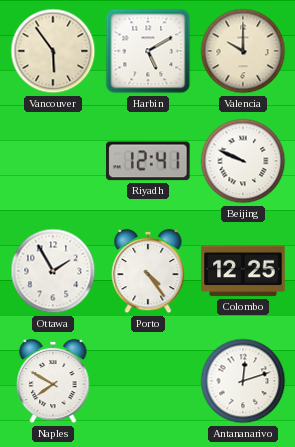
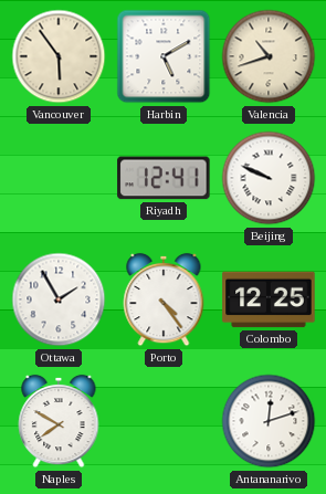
Valencia: 10:00 -> 10:42
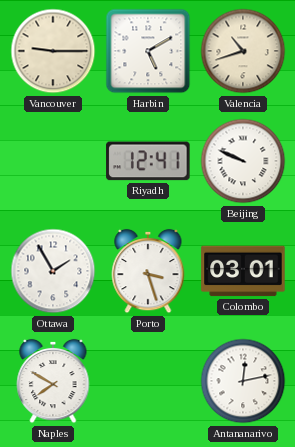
Vancouver: 5:54 -> 9:15
Porto: 4:24 -> 3:27
Colombo: 12:25 -> 03:01
Antananarivo: 12:12 -> 12:13
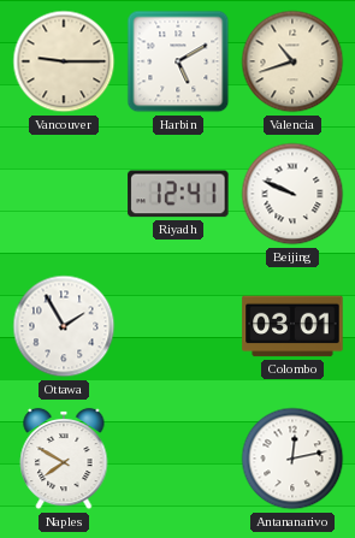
Porto: 3:27 -> none
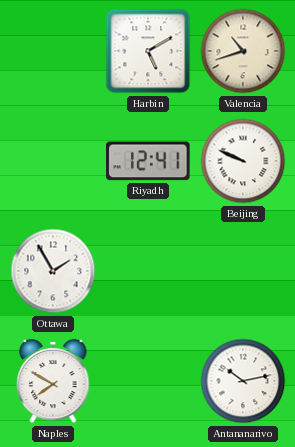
Vancouver: 9:15 -> none
Colombo: 03:01 -> none
Antananarivo: 12:13 -> 10:13
